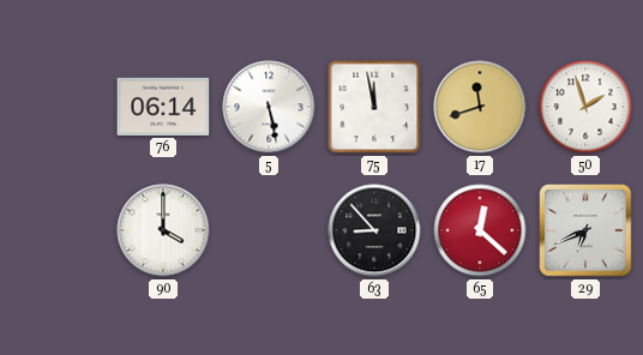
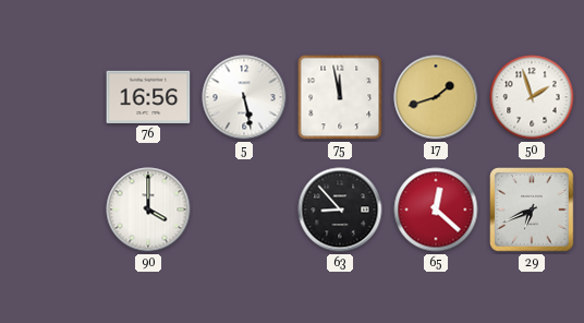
76: 06:14 -> 16:56
17: 11:42 -> 1:42
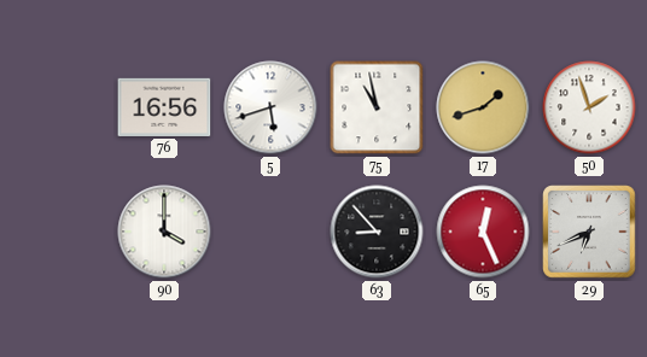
5: 5:28 -> 5:42
75: 11:58 -> 10:58
65: 12:22 -> 12:26
